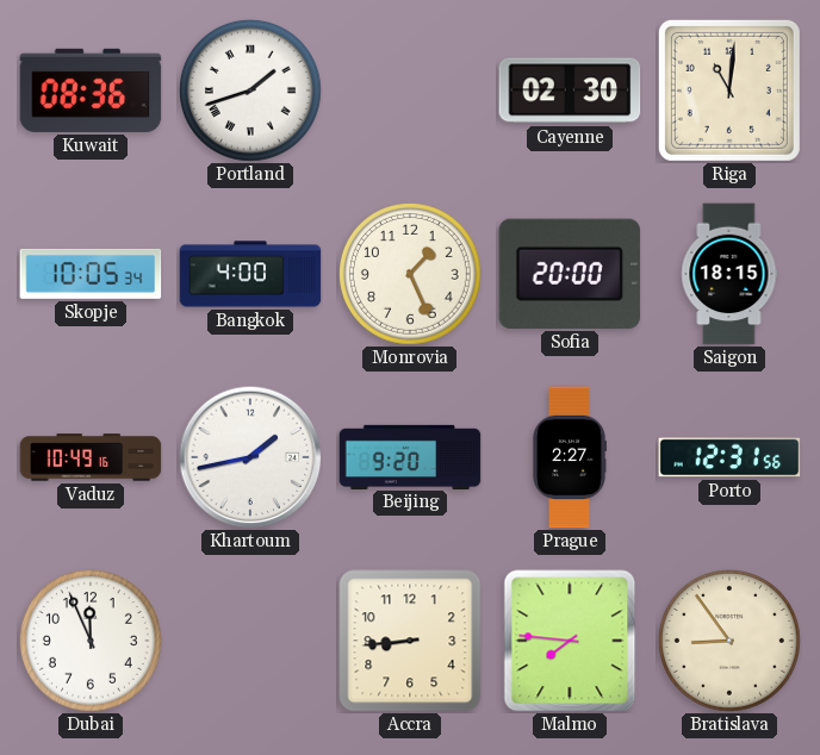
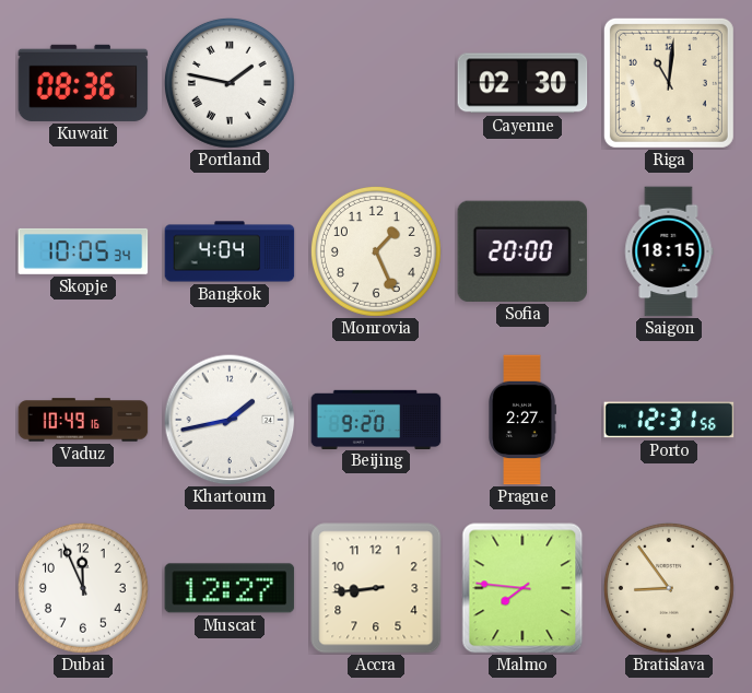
Portland: 1:42 -> 1:47
Bangkok: 4:00 -> 4:04
Muscat: none -> 12:27
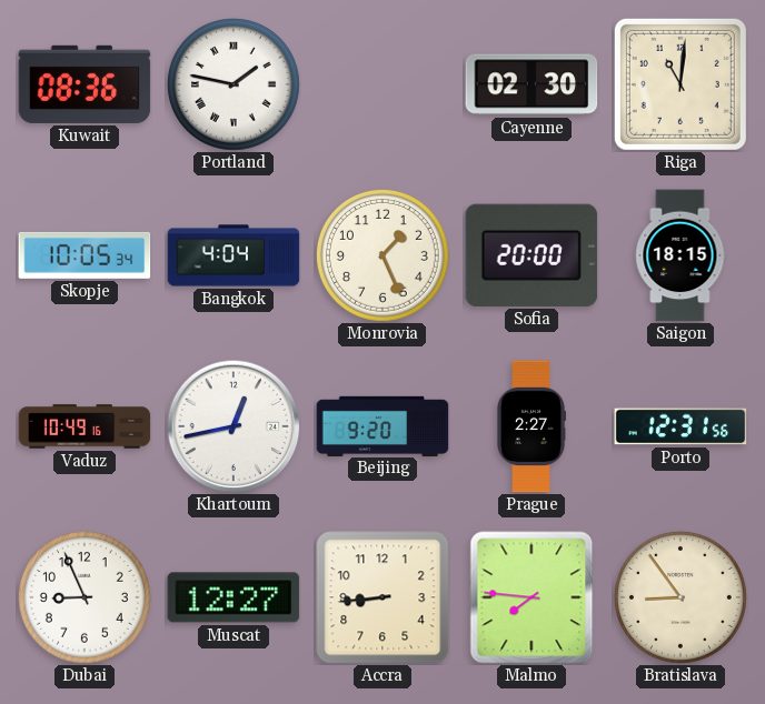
Khartoum: 1:43 -> 12:43
Dubai: 11:56 -> 8:56
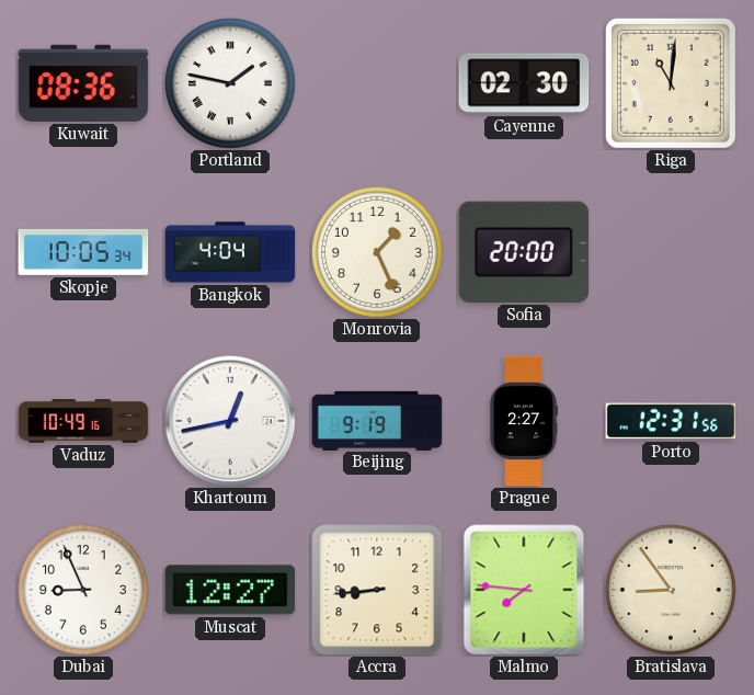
Saigon: 18:15 -> none
Beijing: 9:20 -> 9:19
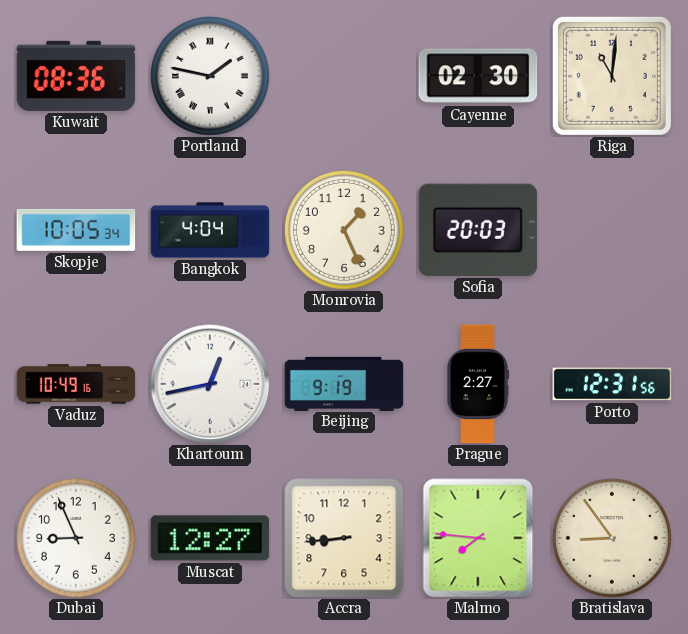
Sofia: 20:00 -> 20:03
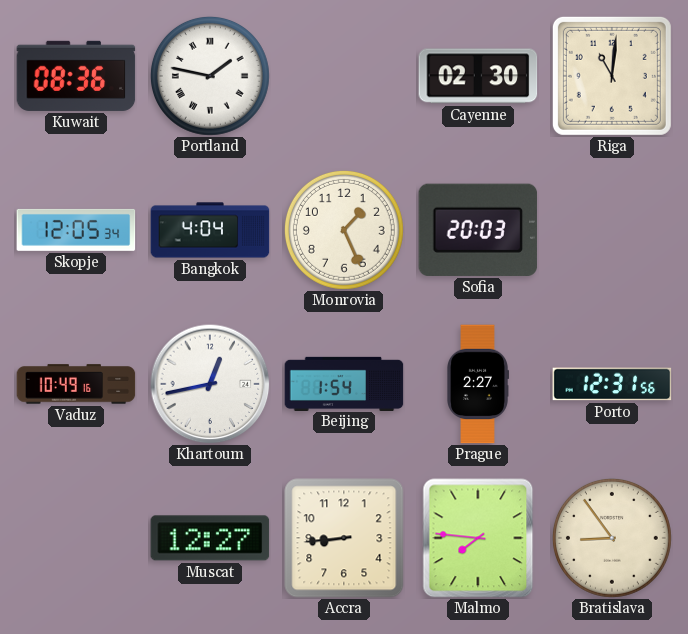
Skopje: 10:05 -> 12:05
Beijing: 9:19 -> 1:54
Dubai: 8:56 -> none
